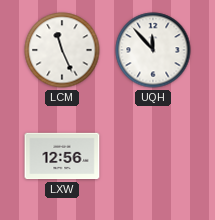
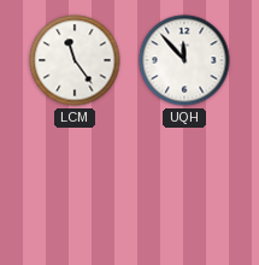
LCM: 11:26 -> 11:24
LXW: 12:56 -> none
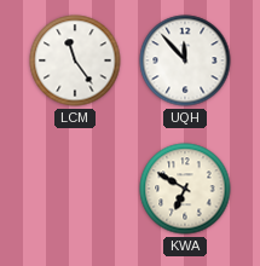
KWA: none -> 6:50
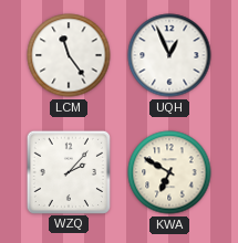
UQH: 11:53 -> 12:56
WZQ: none -> 2:07
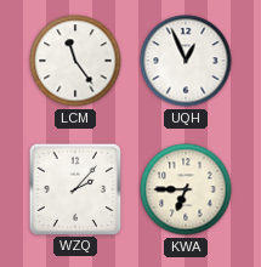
KWA: 6:50 -> 6:45
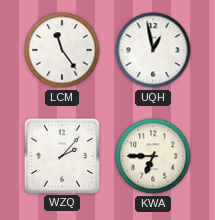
UQH: 12:56 -> 12:58
